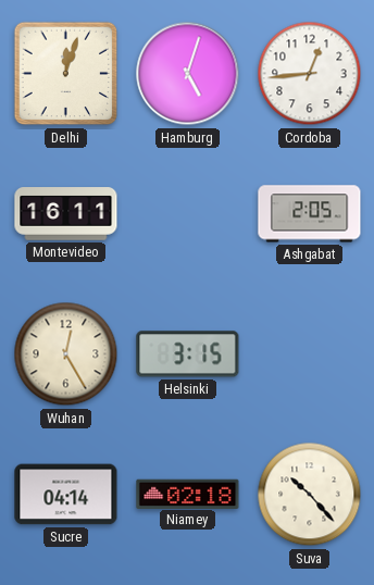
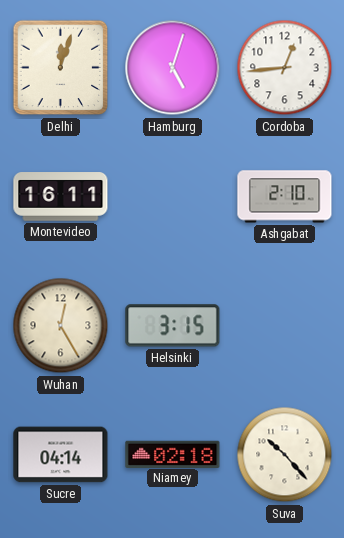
Ashgabat: 2:05 -> 2:10
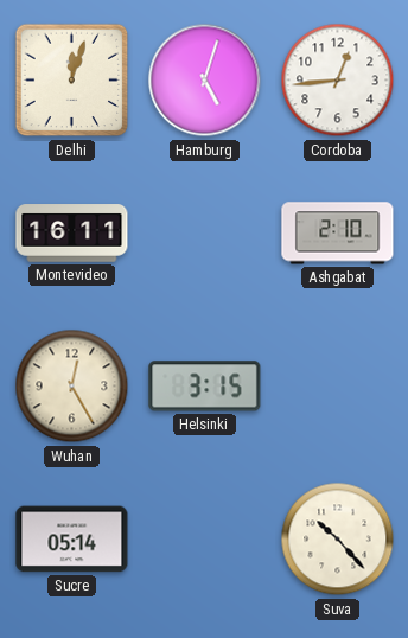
Sucre: 04:14 -> 05:14
Niamey: 02:18 -> none
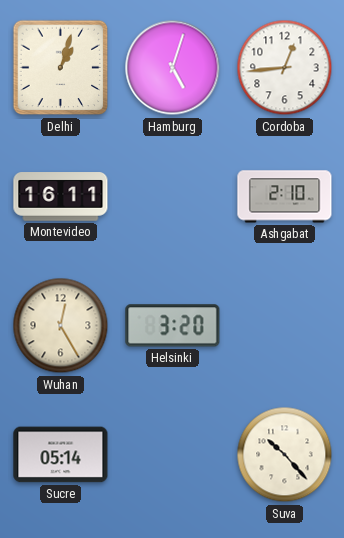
Delhi: 12:03 -> 1:03
Helsinki: 3:15 -> 3:20
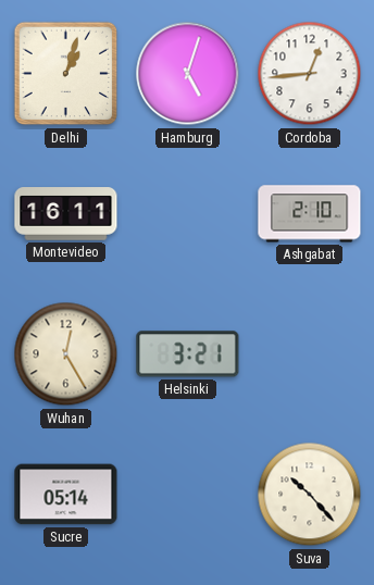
Helsinki: 3:20 -> 3:21
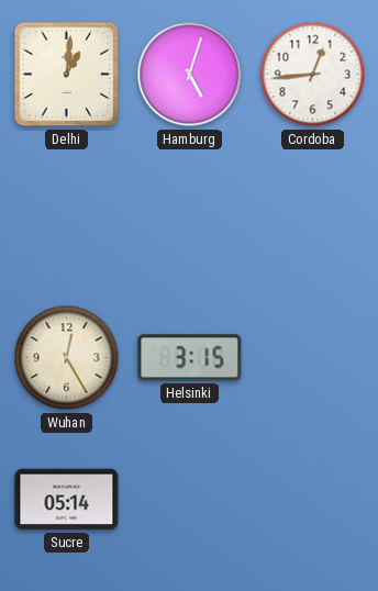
Delhi: 1:03 -> 1:01
Montevideo: 16:11 -> none
Ashgabat: 2:10 -> none
Helsinki: 3:21 -> 3:15
Suva: 10:23 -> none
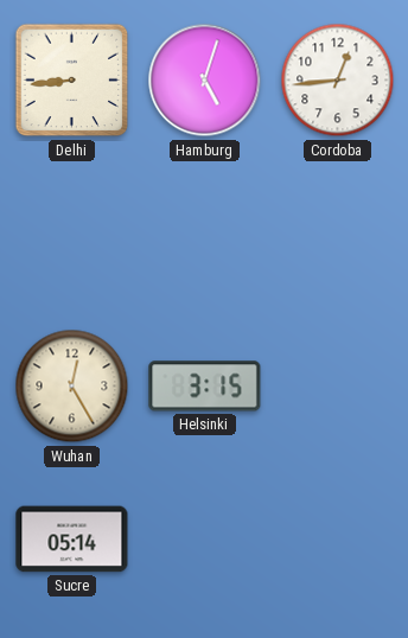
Delhi: 1:01 -> 8:44
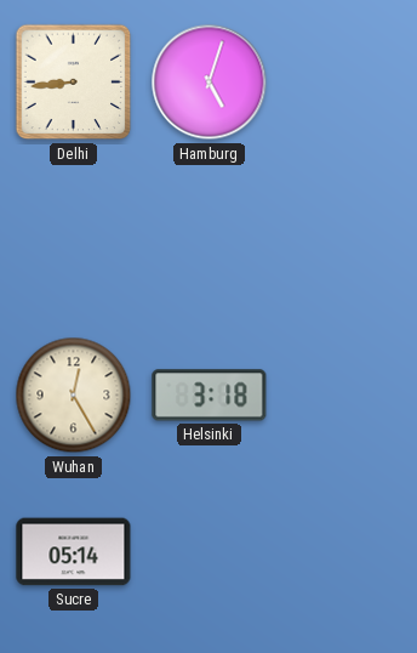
Cordoba: 12:44 -> none
Helsinki: 3:15 -> 3:18
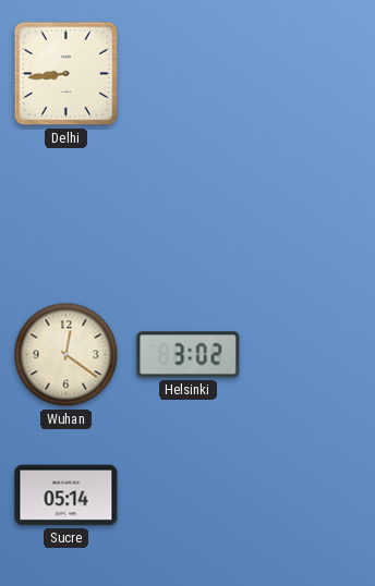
Hamburg: 5:03 -> none
Wuhan: 12:25 -> 12:21
Helsinki: 3:18 -> 3:02
